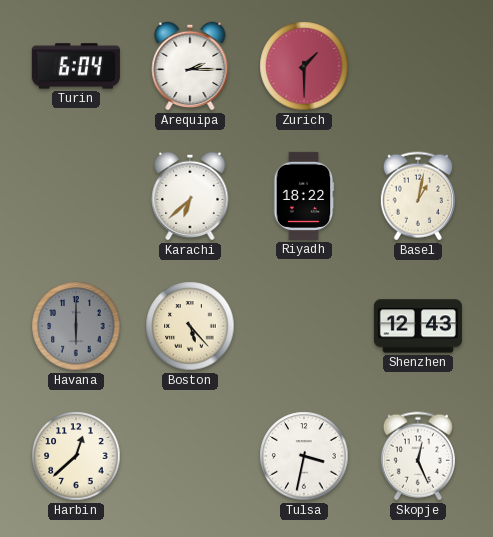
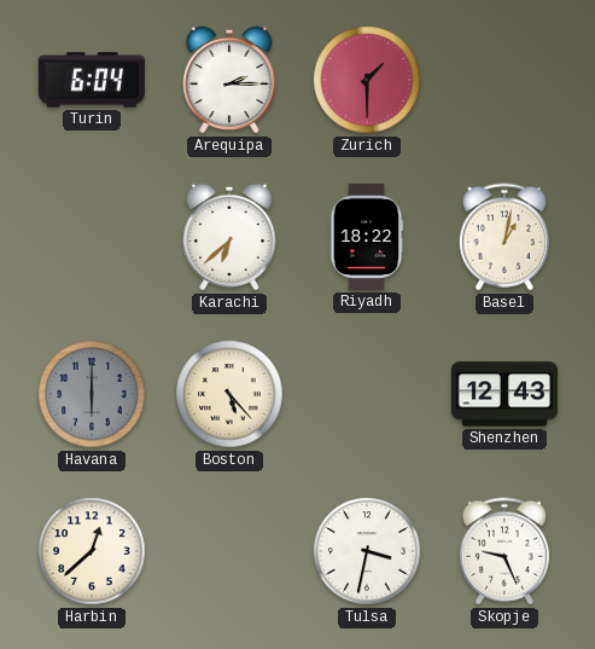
Skopje: 12:26 -> 9:26
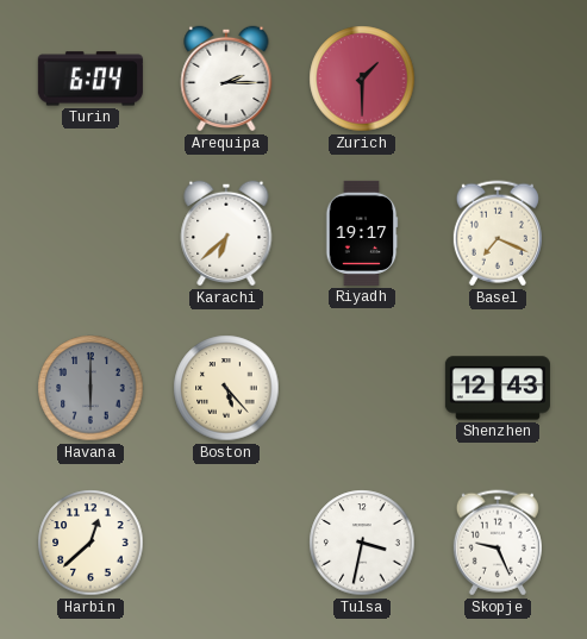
Riyadh: 18:22 -> 19:17
Basel: 1:02 -> 7:19
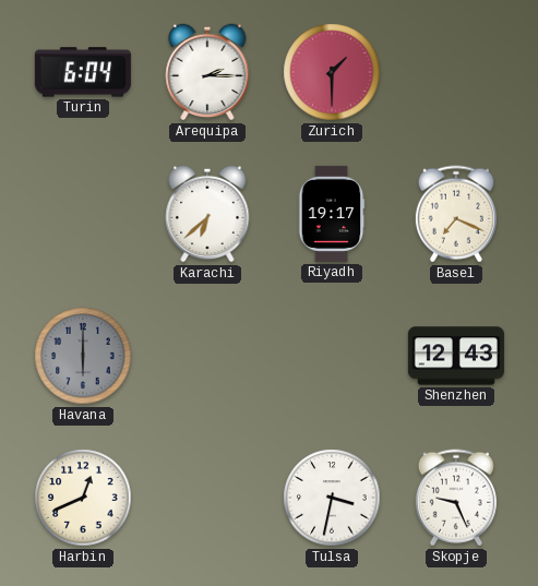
Boston: 5:23 -> none
Harbin: 12:38 -> 12:41
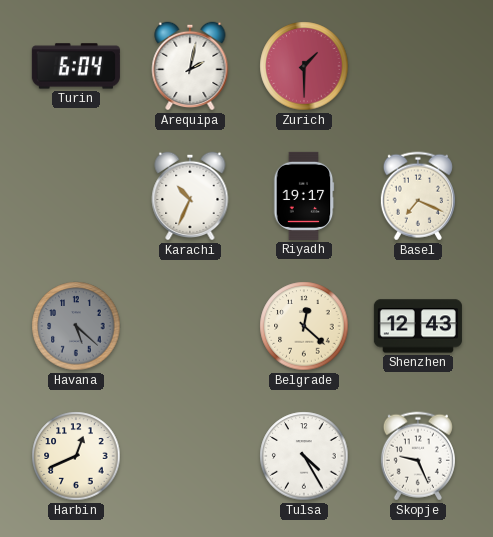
Arequipa: 2:15 -> 2:02
Karachi: 6:38 -> 10:34
Havana: 6:00 -> 5:22
Belgrade: none -> 12:22
Tulsa: 3:32 -> 4:25
